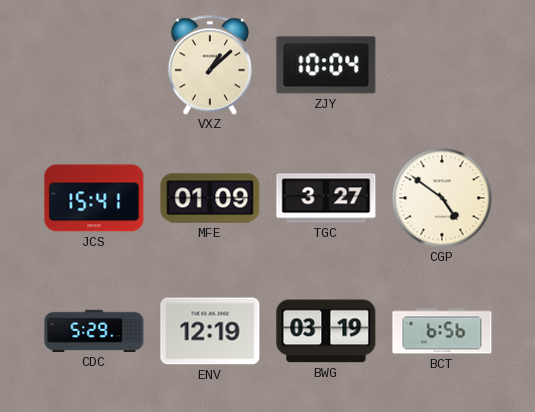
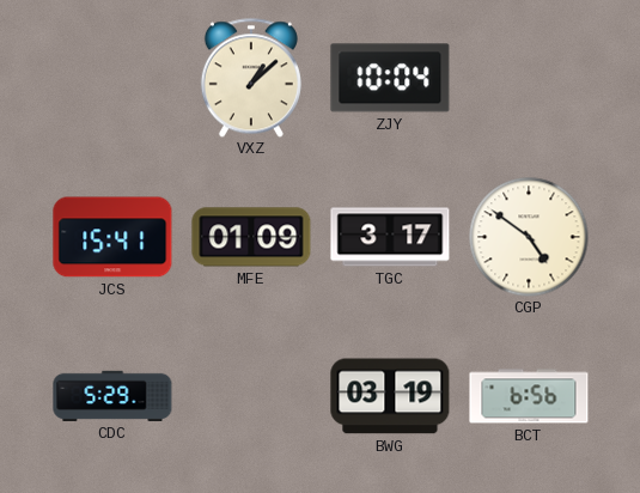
TGC: 3:27 -> 3:17
ENV: 12:19 -> none
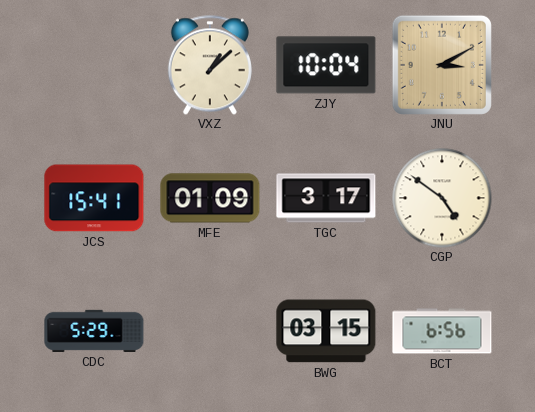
JNU: none -> 3:10
BWG: 03:19 -> 03:15
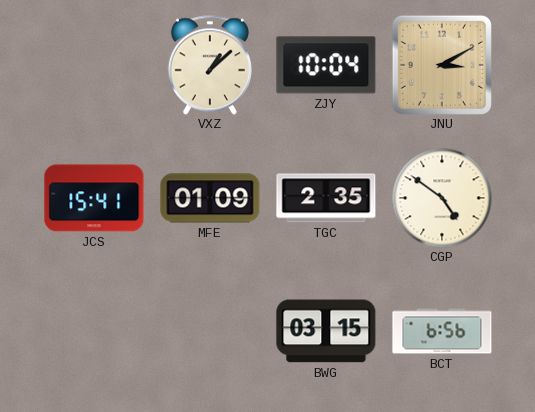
TGC: 3:17 -> 2:35
CDC: 5:29 -> none
